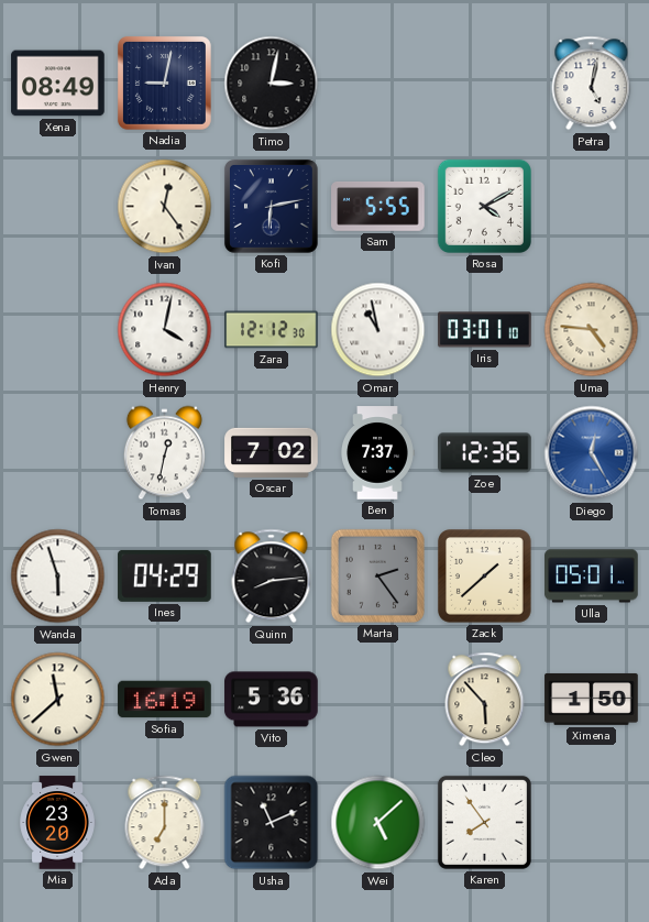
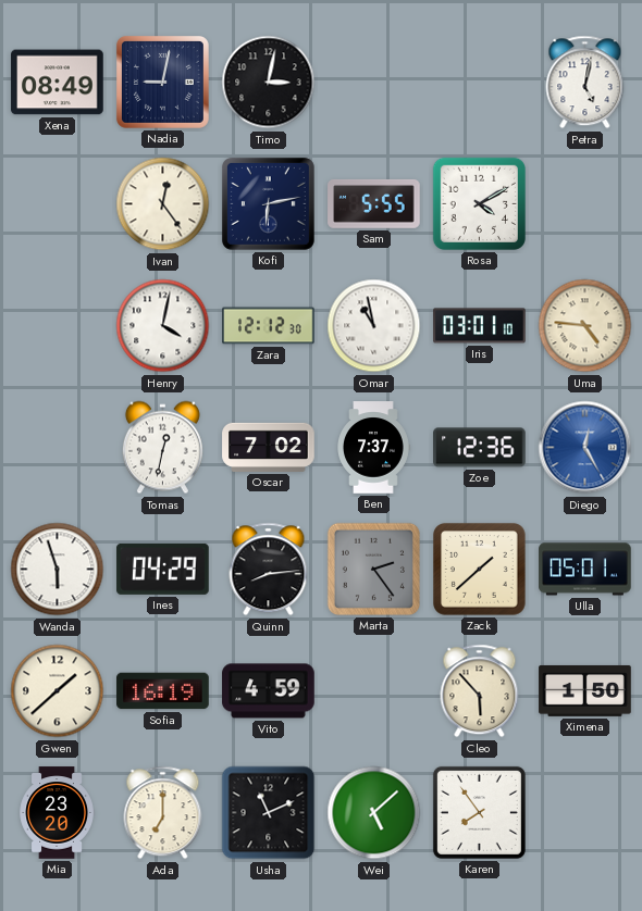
Gwen: 11:38 -> 1:38
Vito: 5:36 -> 4:59
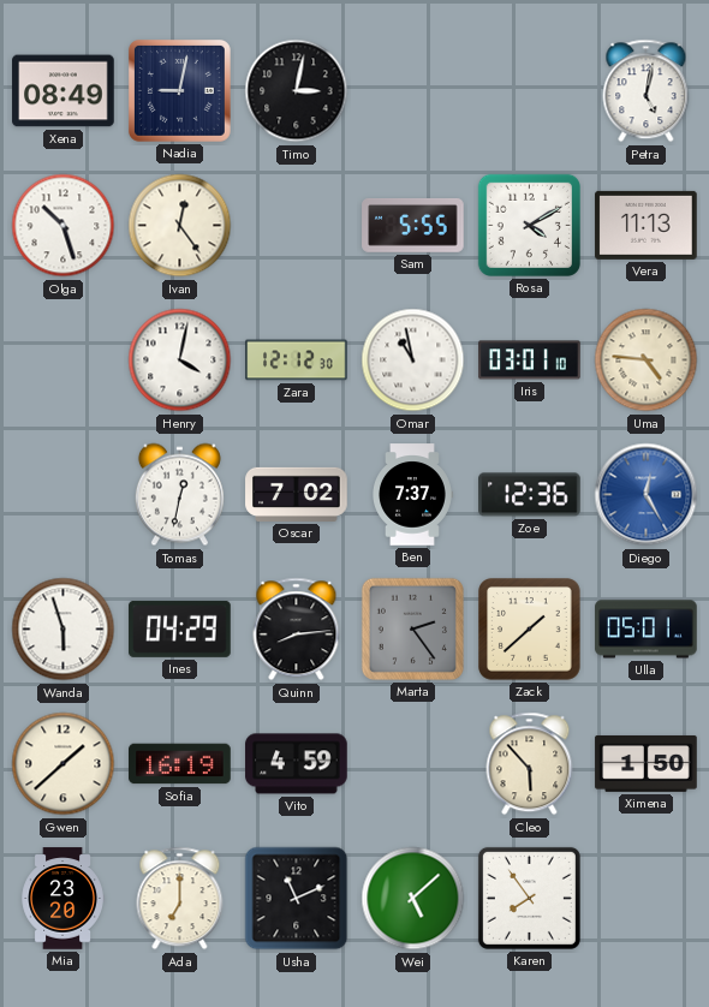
Olga: none -> 10:27
Kofi: 6:13 -> none
Vera: none -> 11:13
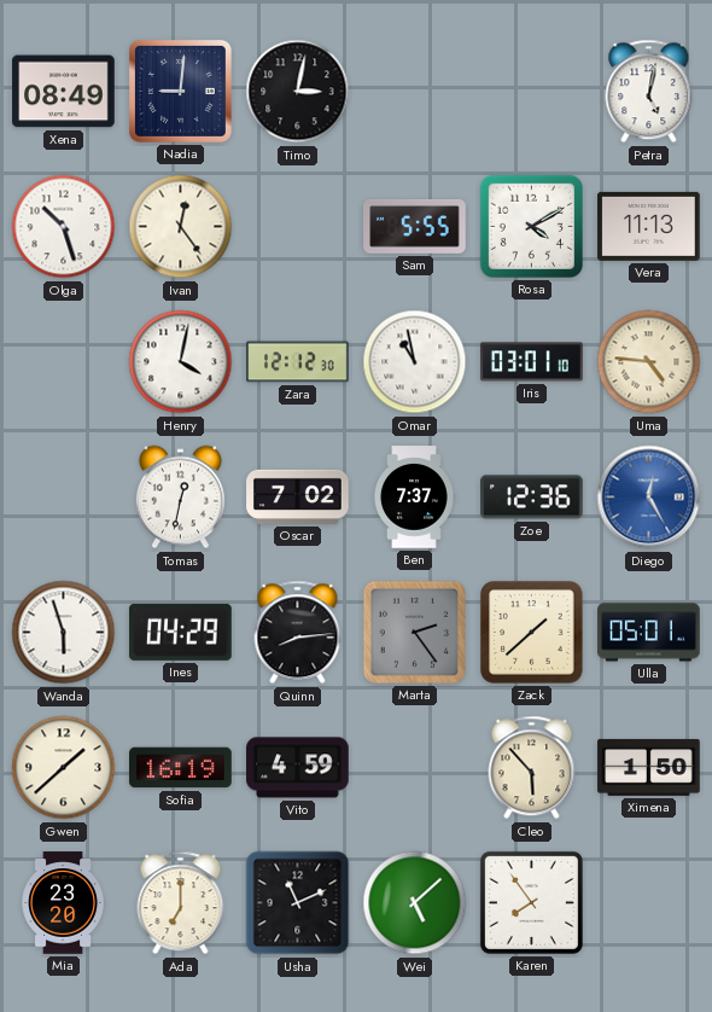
Nadia: 9:02 -> 9:01
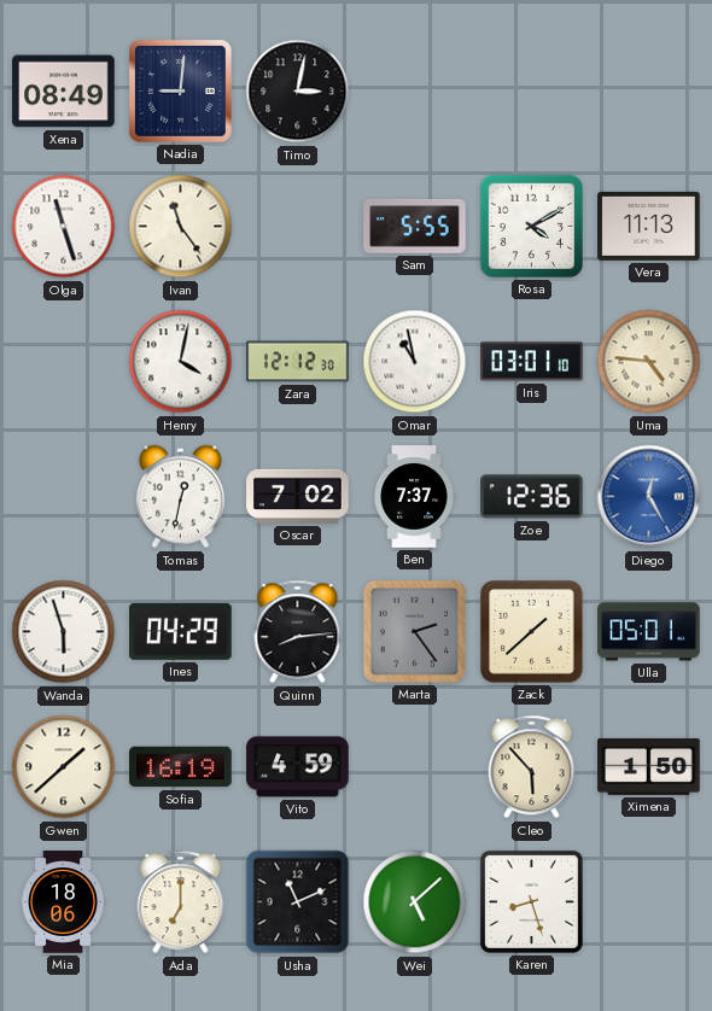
Petra: 5:02 -> none
Olga: 10:27 -> 11:27
Ivan: 12:24 -> 11:24
Mia: 23:20 -> 18:06
Karen: 7:54 -> 8:27
